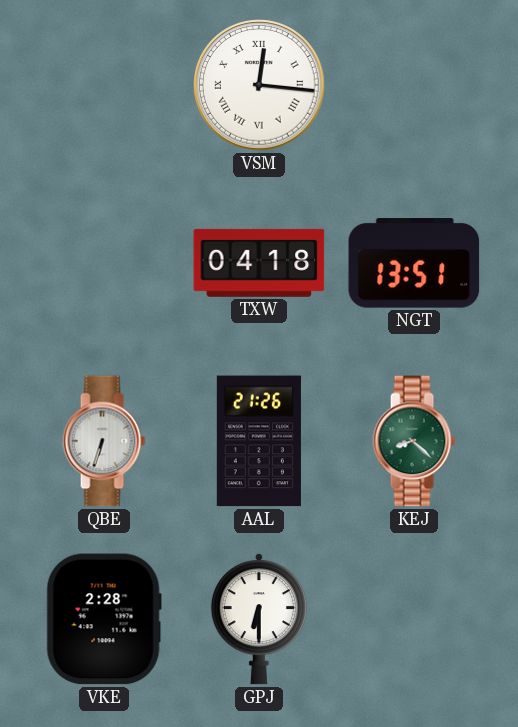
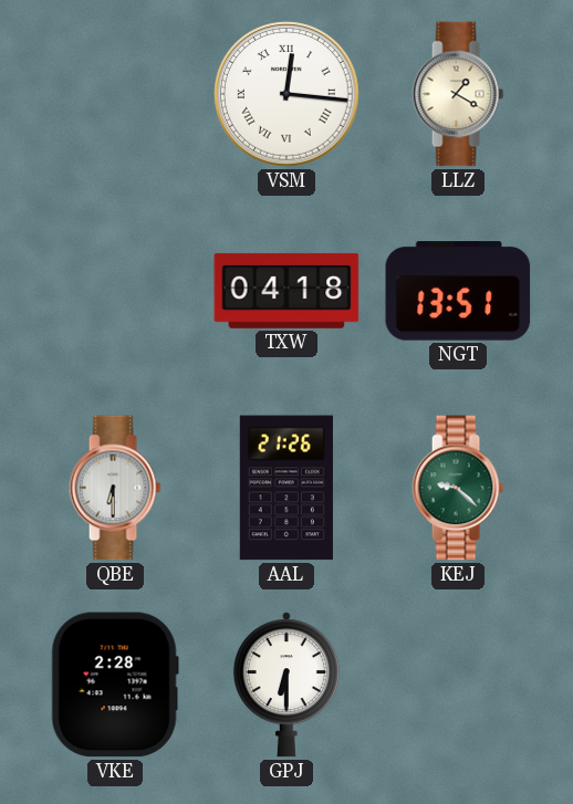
LLZ: none -> 1:20
QBE: 6:33 -> 6:30
KEJ: 8:22 -> 9:22
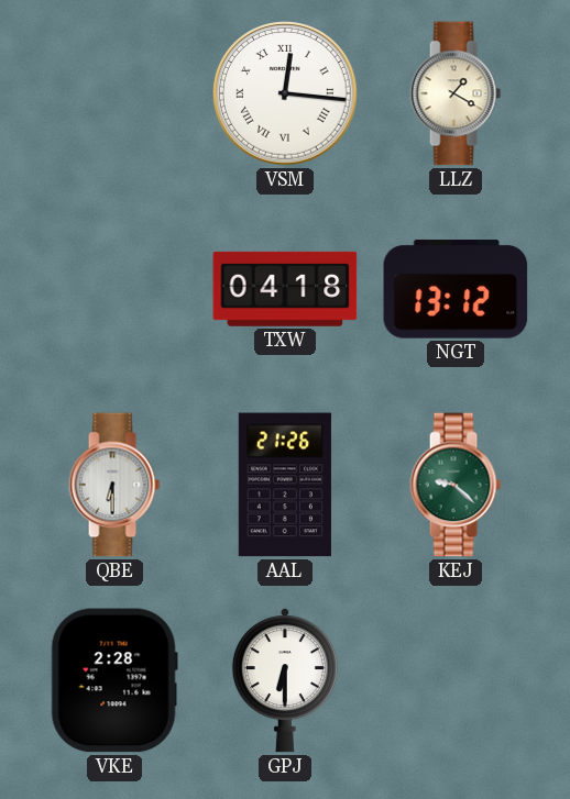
NGT: 13:51 -> 13:12
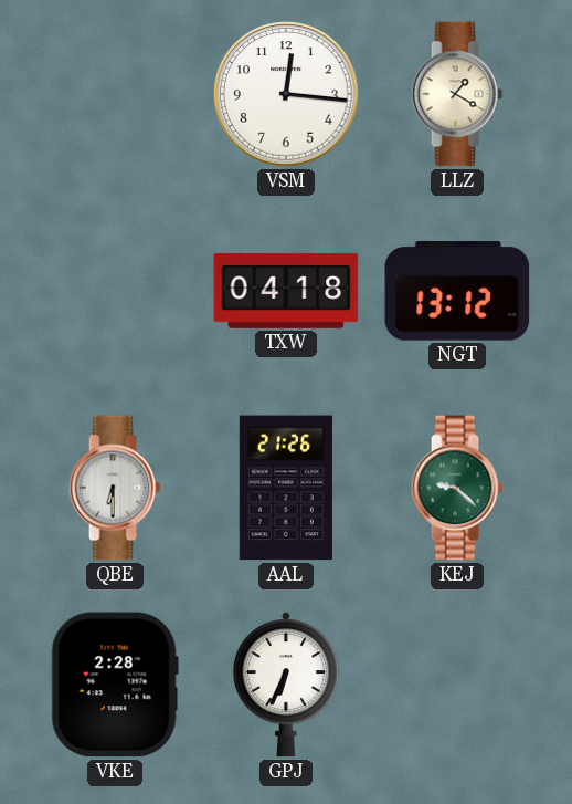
VSM numerals: Roman -> Arabic
GPJ: 6:30 -> 6:34
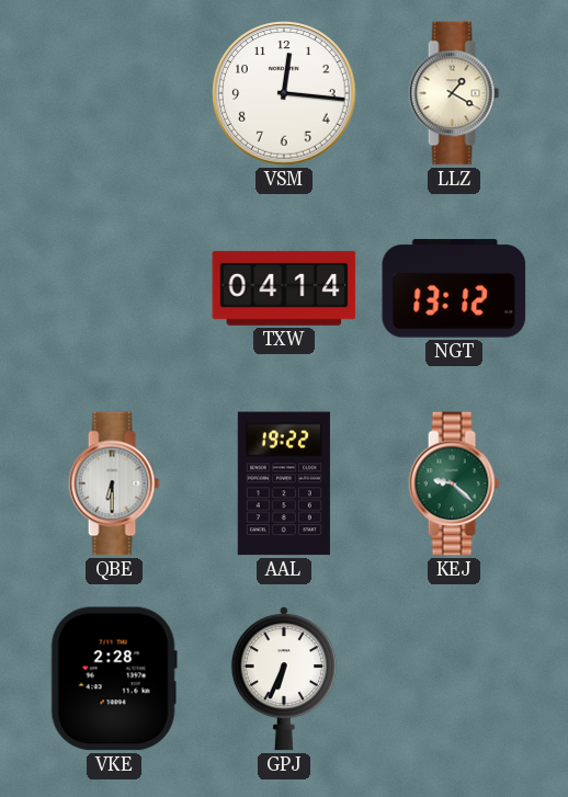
TXW: 04:18 -> 04:14
AAL: 21:26 -> 19:22
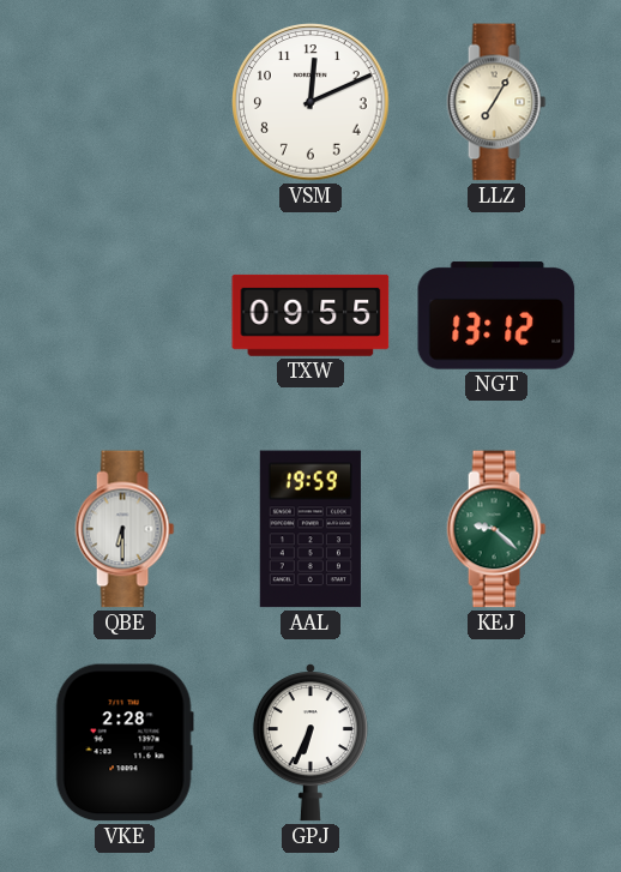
VSM: 12:16 -> 12:11
LLZ: 1:20 -> 7:05
TXW: 04:14 -> 09:55
AAL: 19:22 -> 19:59
